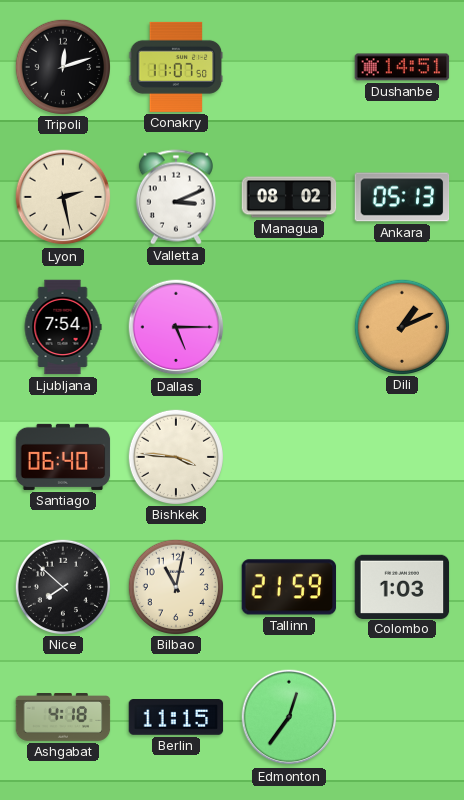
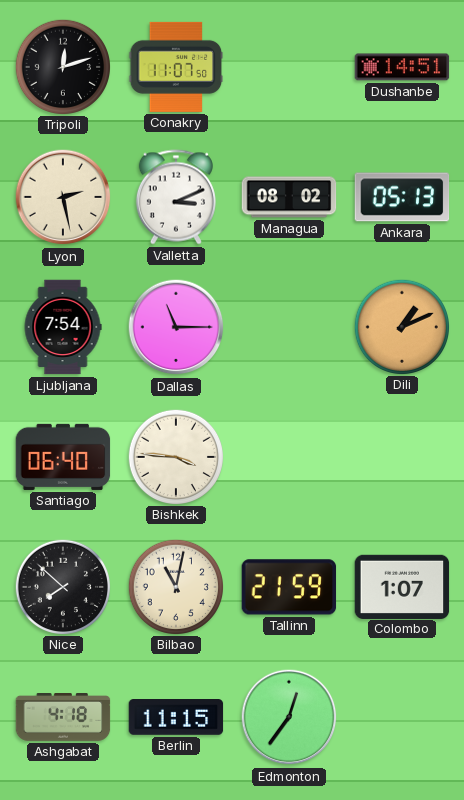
Dallas: 5:15 -> 11:15
Colombo: 1:03 -> 1:07
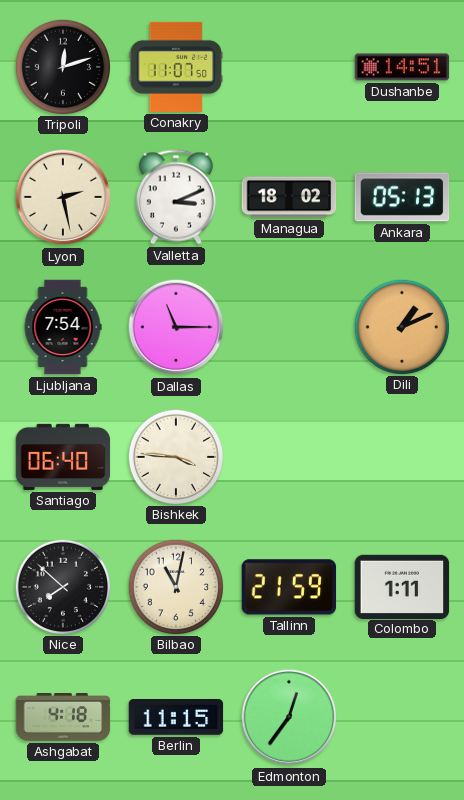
Managua: 08:02 -> 18:02
Colombo: 1:07 -> 1:11
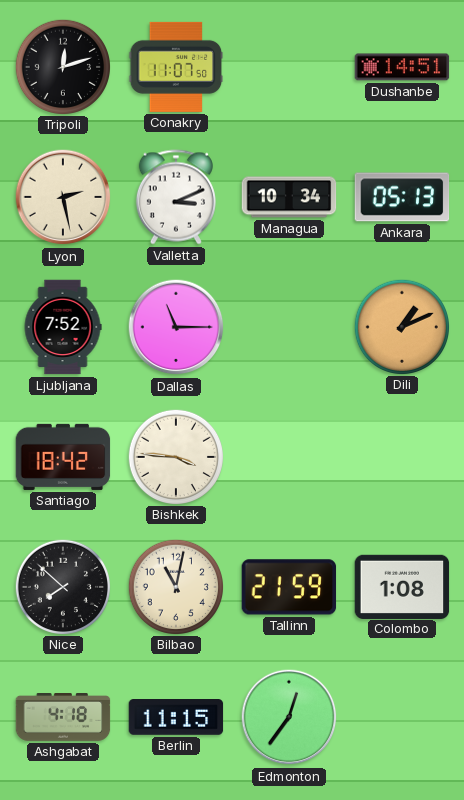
Managua: 18:02 -> 10:34
Ljubljana: 7:54 -> 7:52
Santiago: 06:40 -> 18:42
Colombo: 1:11 -> 1:08
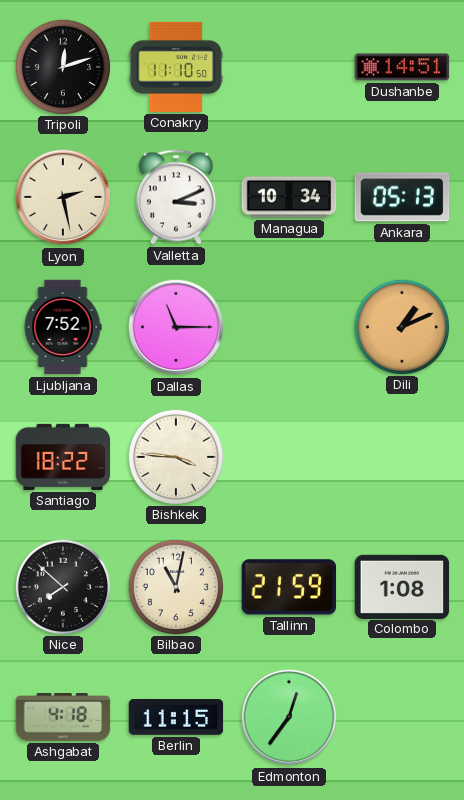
Conakry: 11:07 -> 11:10
Santiago: 18:42 -> 18:22
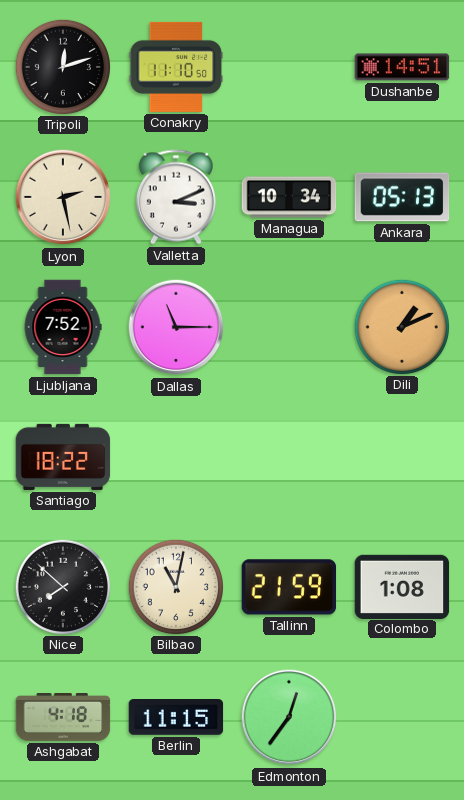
Bishkek: 3:46 -> none
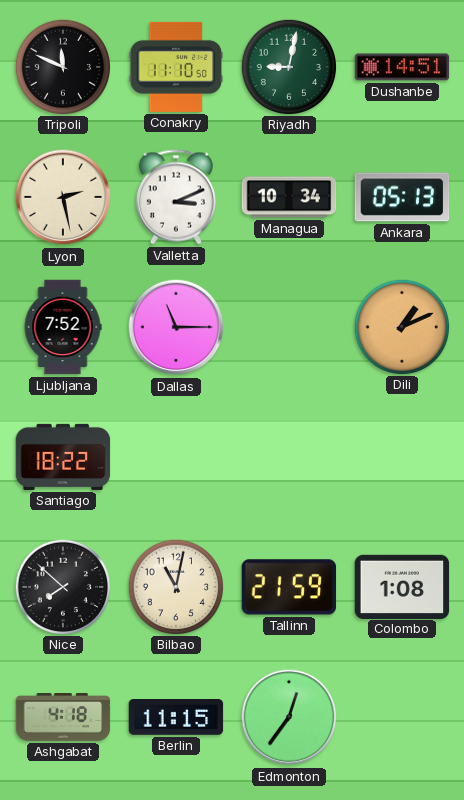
Tripoli: 12:12 -> 11:49
Riyadh: none -> 9:02
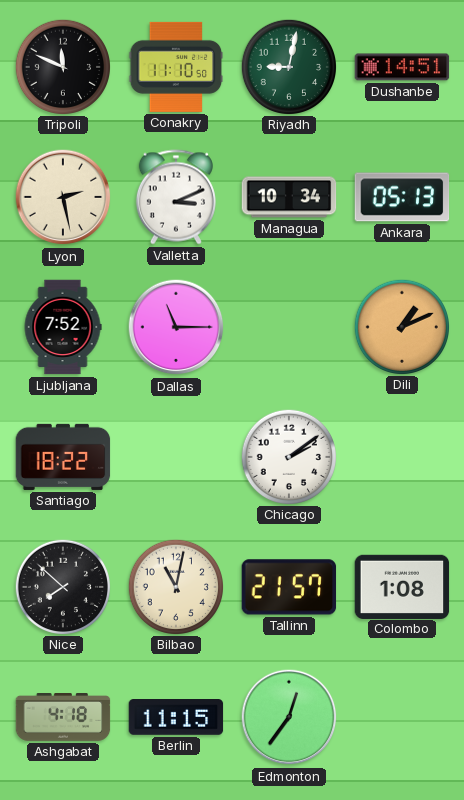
Chicago: none -> 2:09
Tallinn: 21:59 -> 21:57
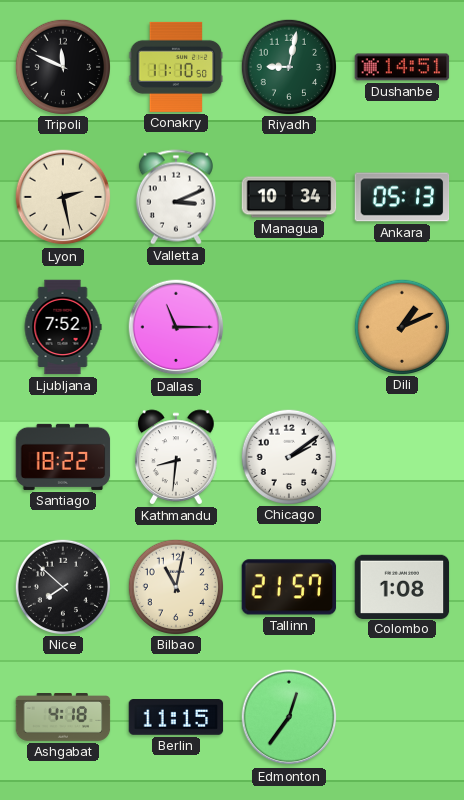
Kathmandu: none -> 8:31
